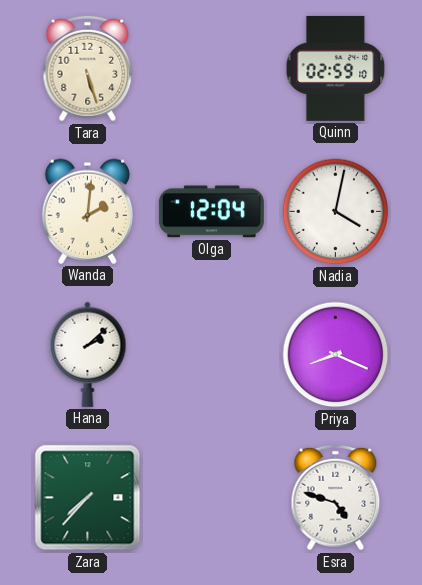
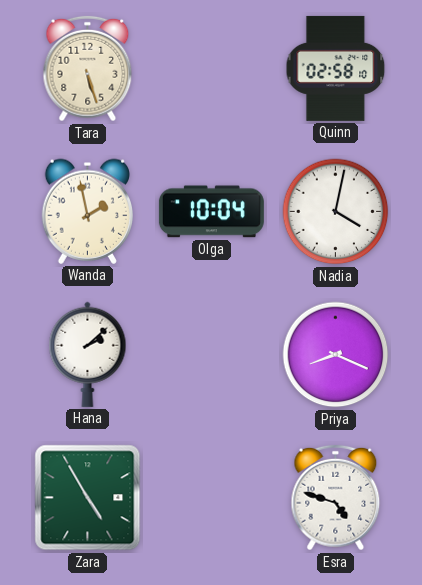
Quinn: 02:59 -> 02:58
Wanda: 2:01 -> 1:58
Olga: 12:04 -> 10:04
Zara: 7:37 -> 4:55
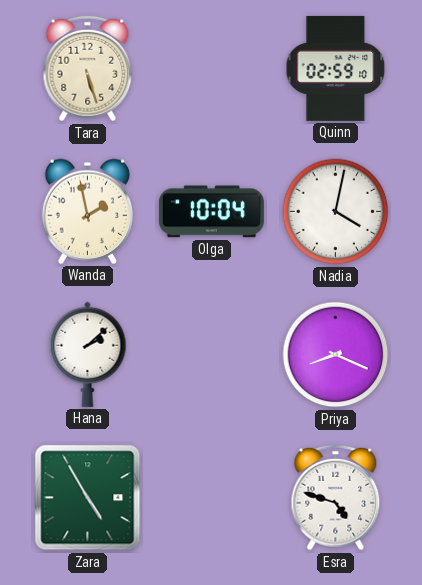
Quinn: 02:58 -> 02:59
